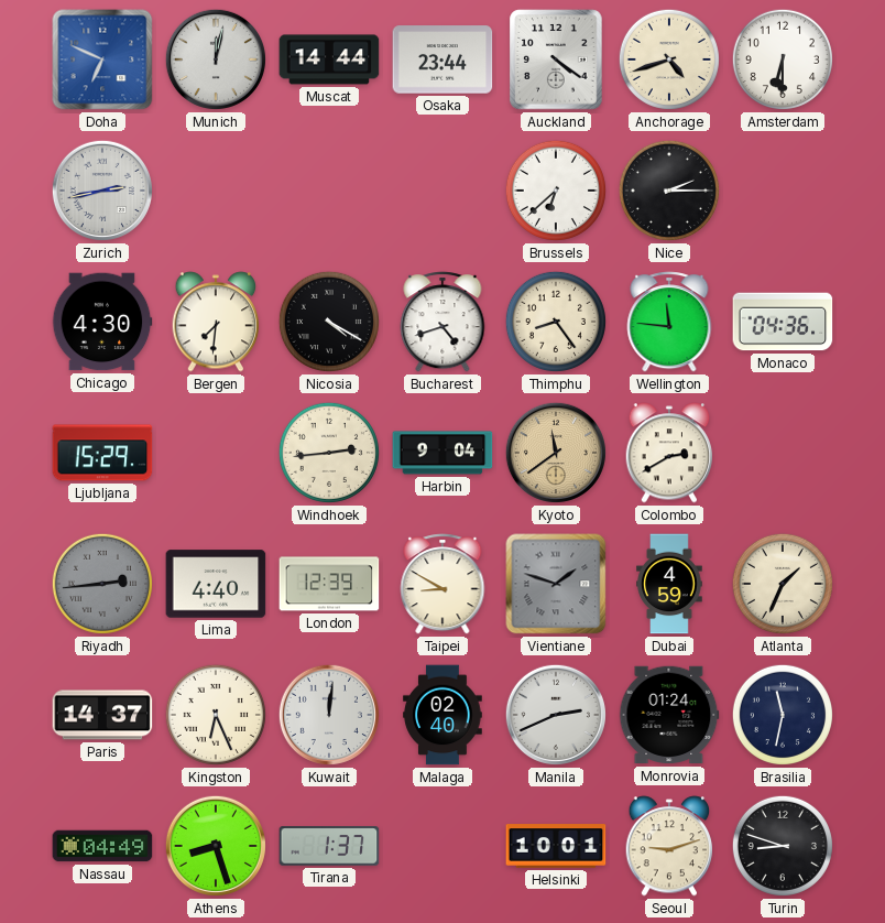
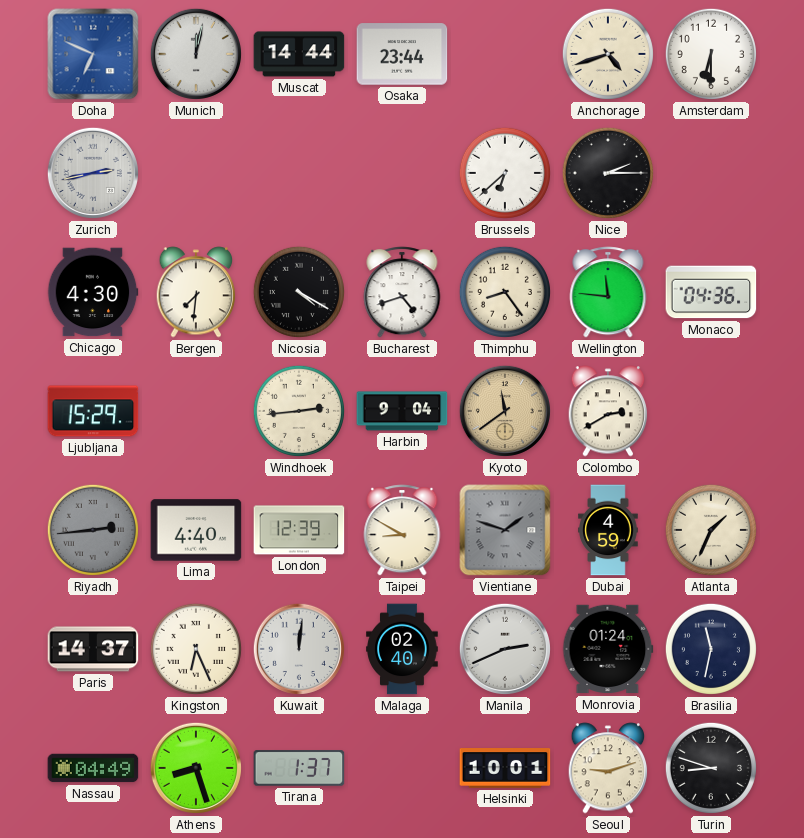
Auckland: 4:21 -> none
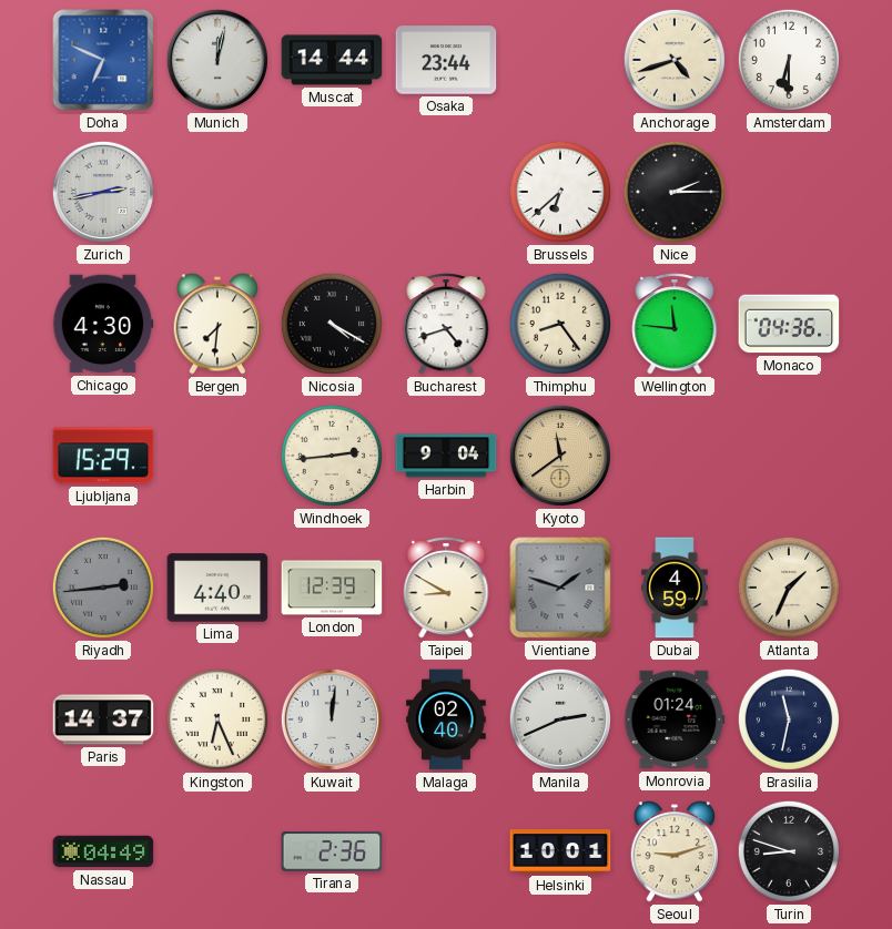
Colombo: 2:40 -> none
Athens: 8:27 -> none
Tirana: 1:37 -> 2:36
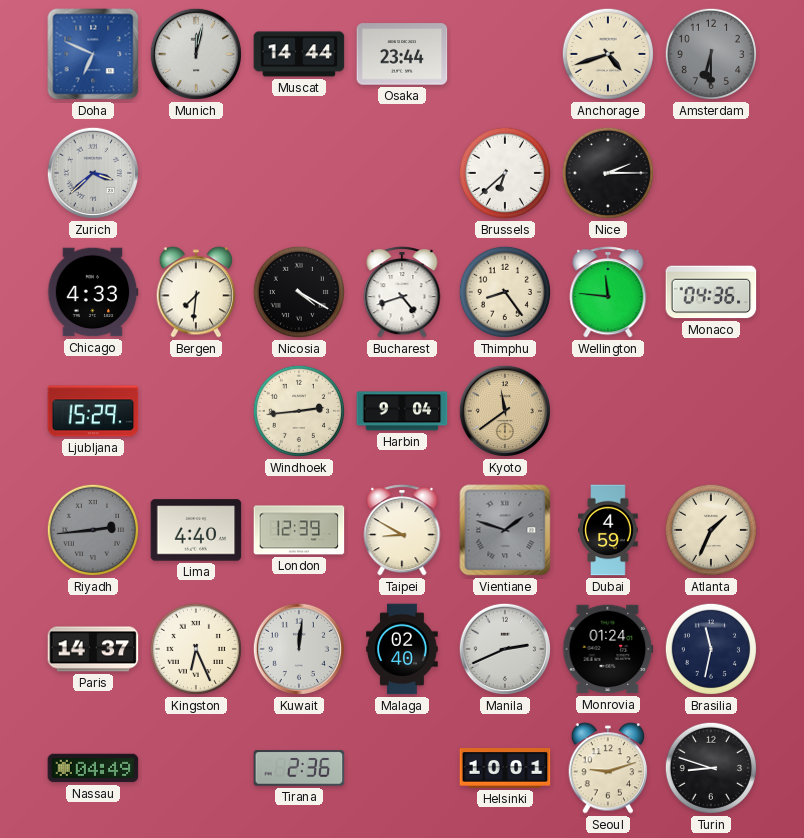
Amsterdam dial: white -> grey
Zurich: 2:43 -> 3:38
Chicago: 4:30 -> 4:33
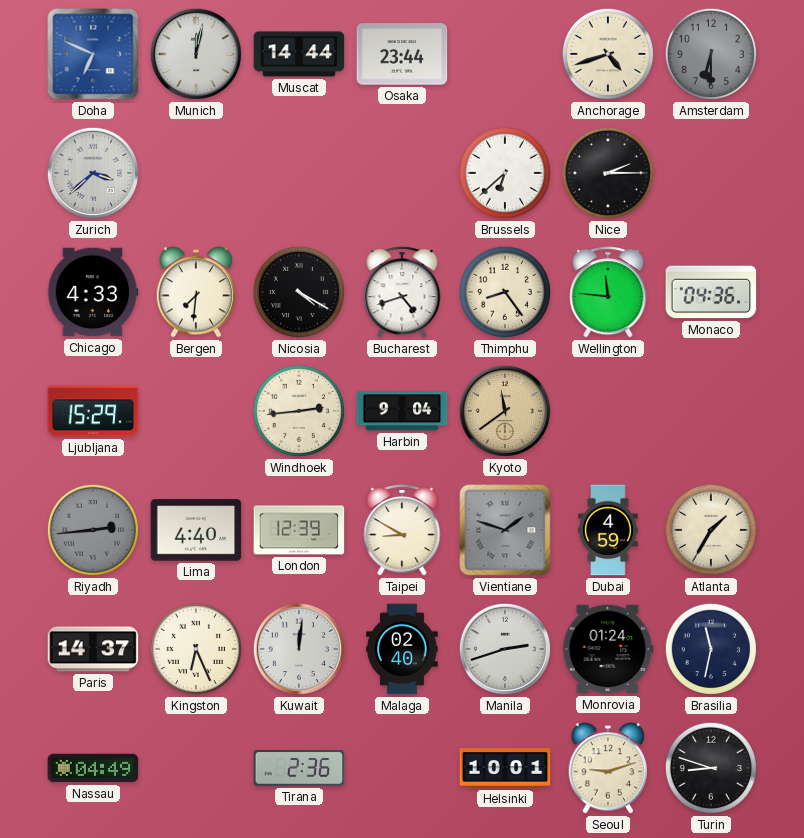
Atlanta: 1:34 -> 1:35
Manila: 2:41 -> 2:42
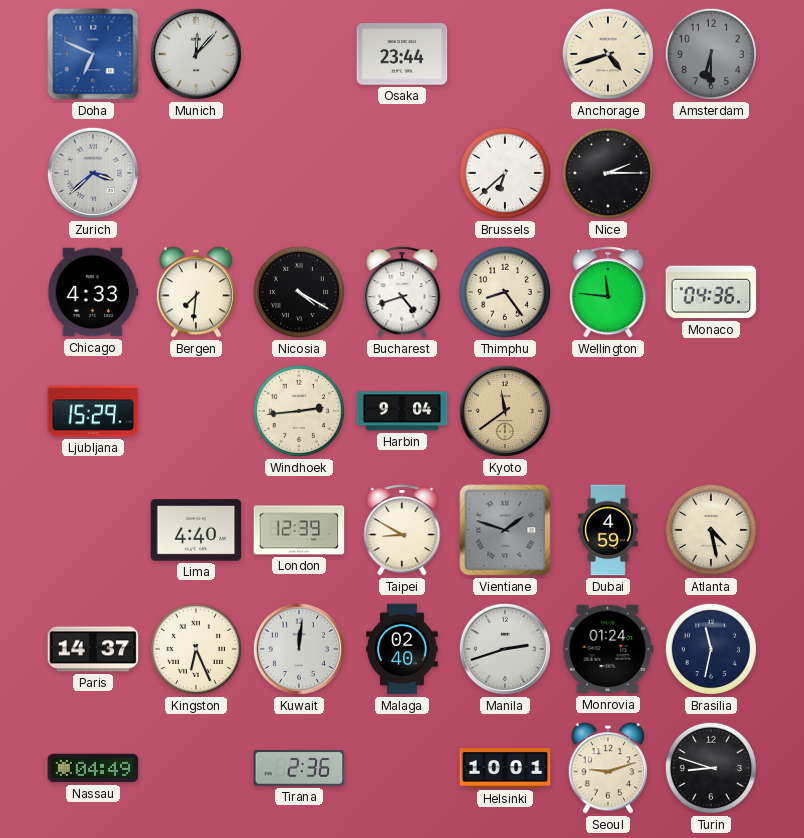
Munich: 12:02 -> 12:07
Muscat: 14:44 -> none
Riyadh: 2:44 -> none
Atlanta: 1:35 -> 4:28
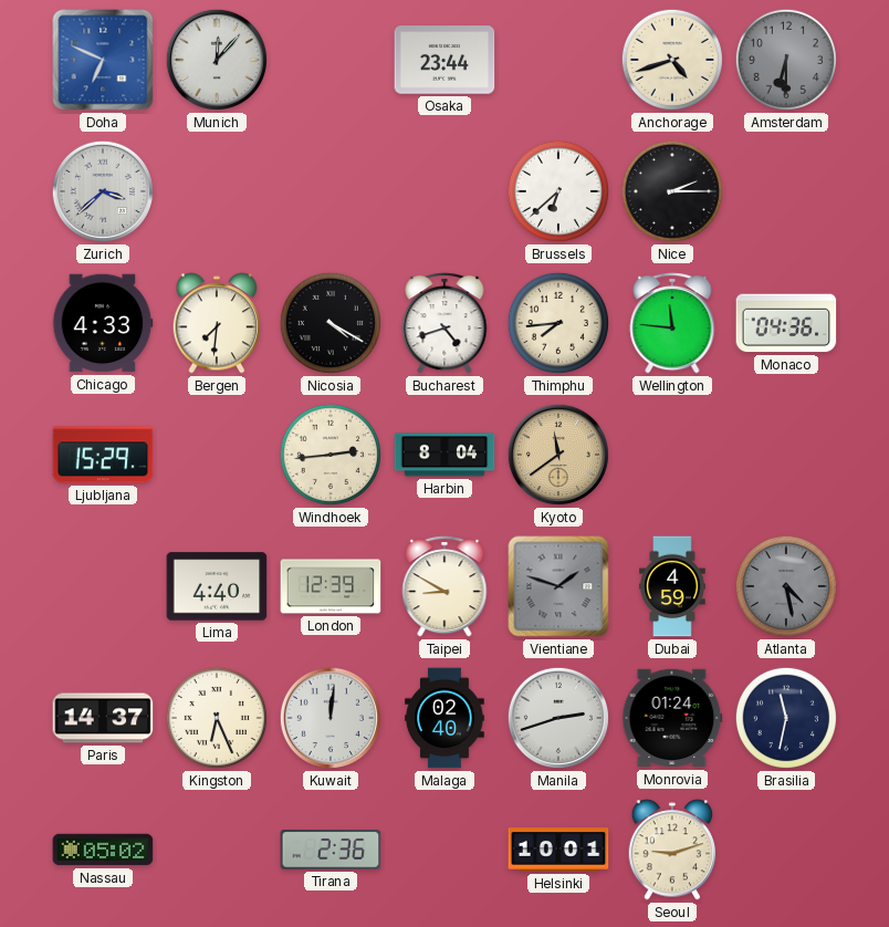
Thimphu: 8:24 -> 7:44
Harbin: 9:04 -> 8:04
Atlanta dial: cream -> grey
Nassau: 04:49 -> 05:02
Turin: 8:48 -> none
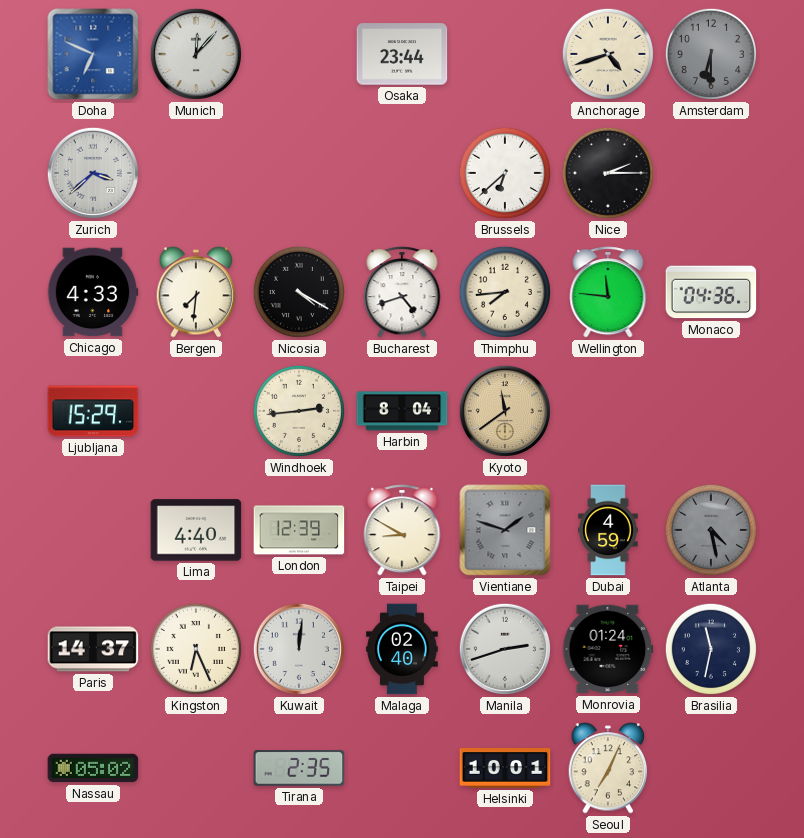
Tirana: 2:36 -> 2:35
Seoul: 9:12 -> 7:04
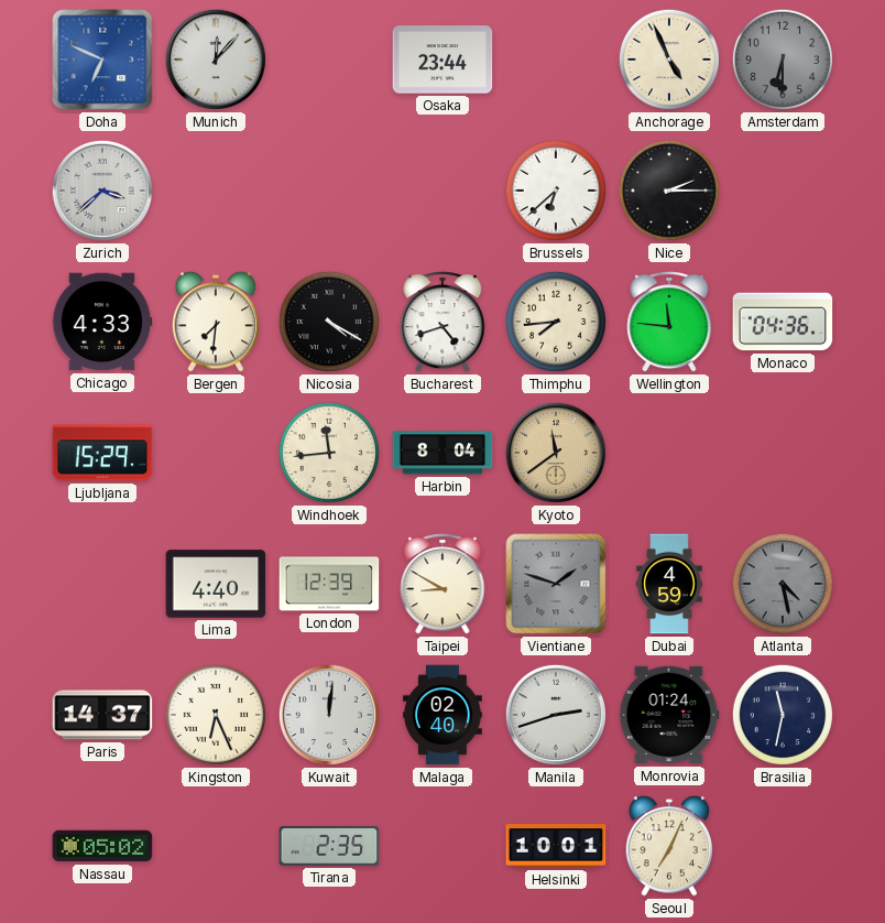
Anchorage: 4:42 -> 4:56
Windhoek: 2:44 -> 11:44
